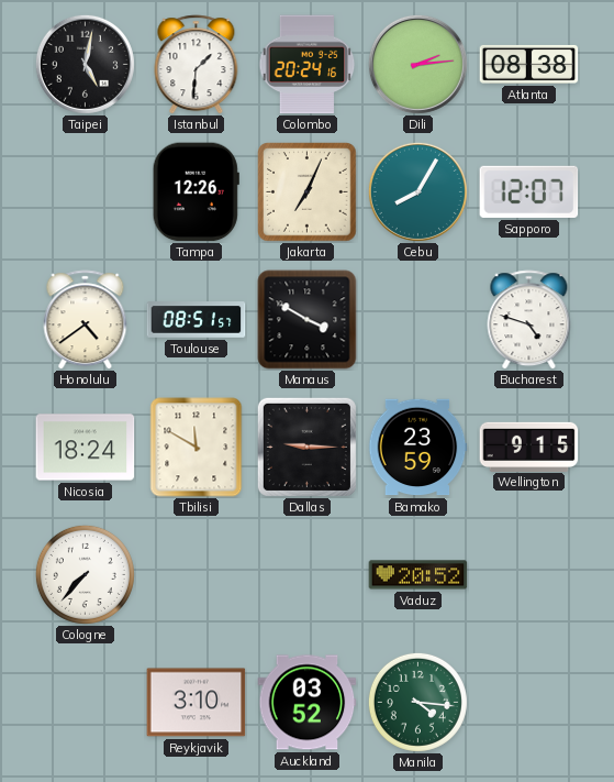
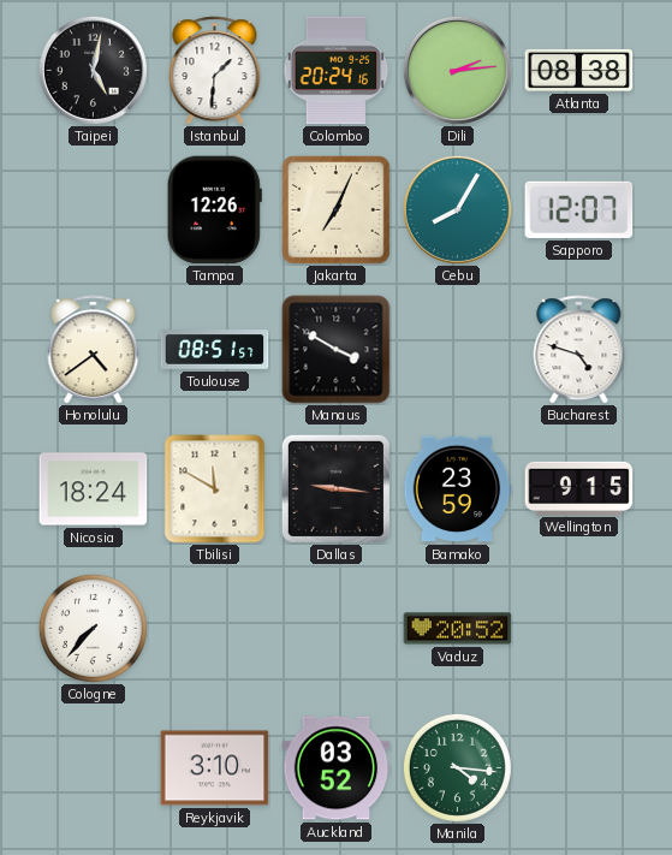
Dallas: 9:15 -> 9:16
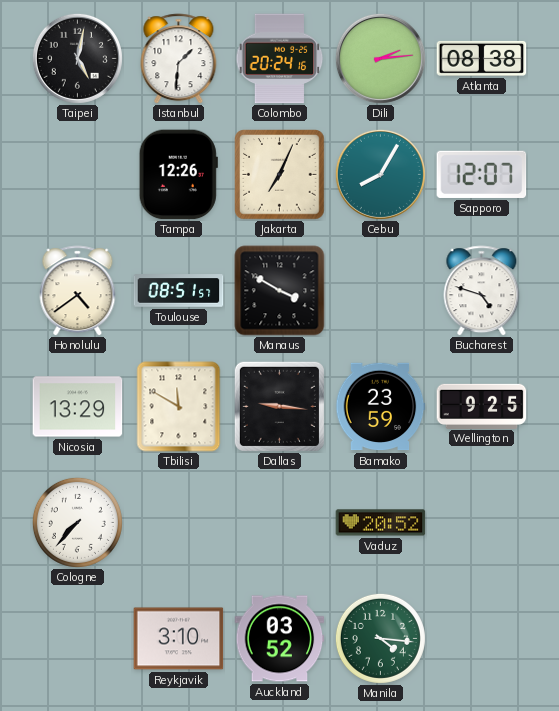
Nicosia: 18:24 -> 13:29
Wellington: 9:15 -> 9:25
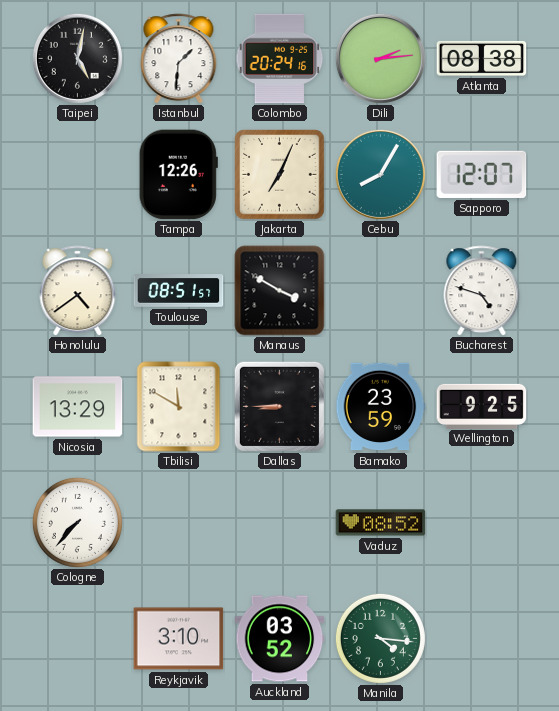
Dallas: 9:16 -> 8:45
Vaduz: 20:52 -> 08:52
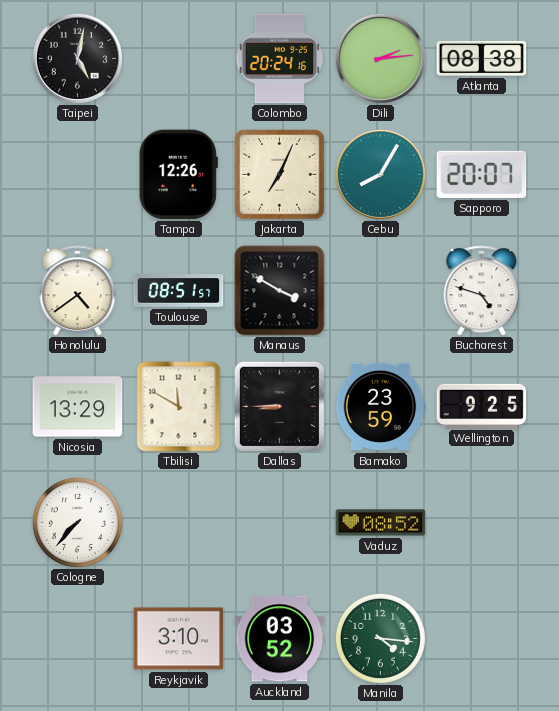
Istanbul: 1:31 -> none
Sapporo: 12:07 -> 20:07
